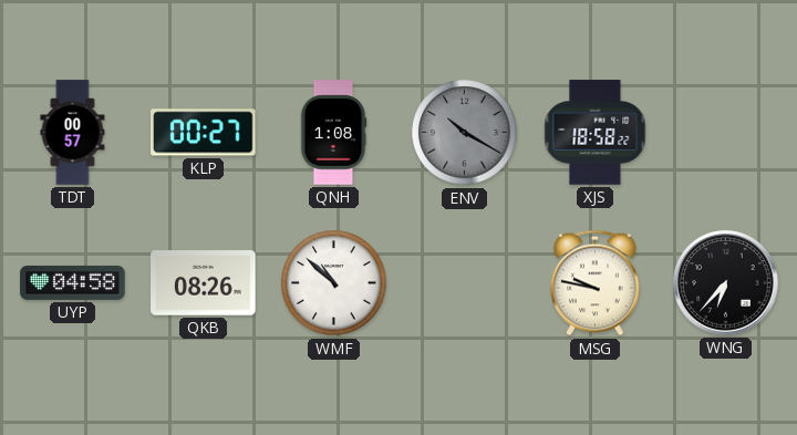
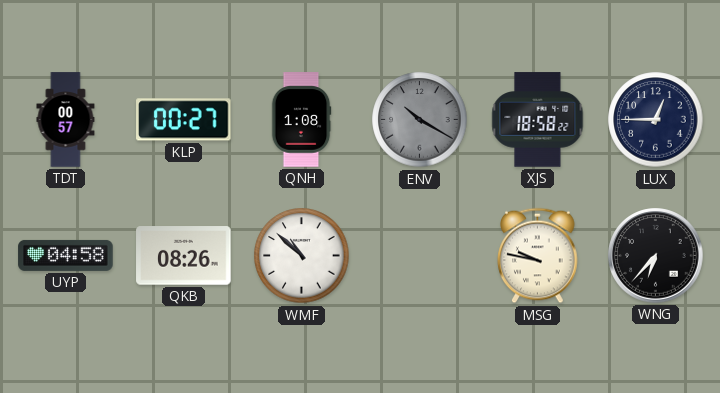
LUX: none -> 12:45
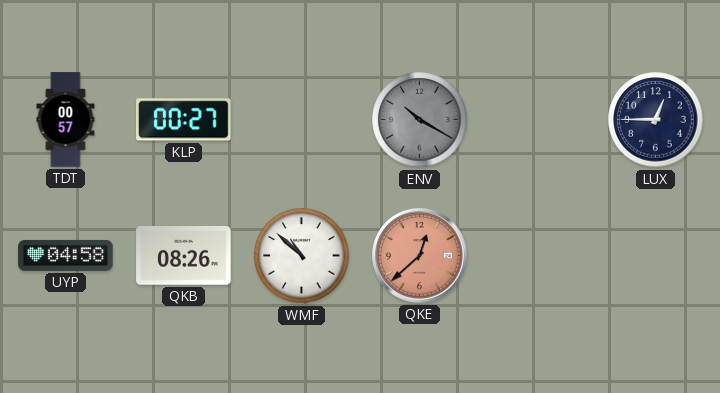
QNH: 1:08 -> none
XJS: 18:58 -> none
QKE: none -> 12:38
MSG: 9:47 -> none
WNG: 6:37 -> none
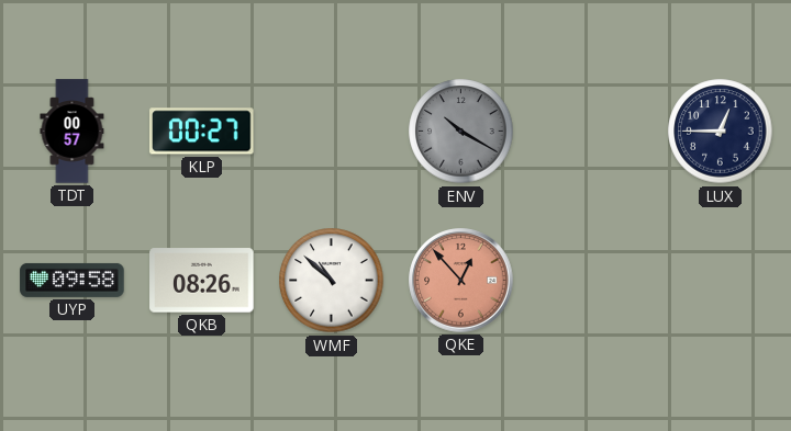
UYP: 04:58 -> 09:58
QKE: 12:38 -> 12:53
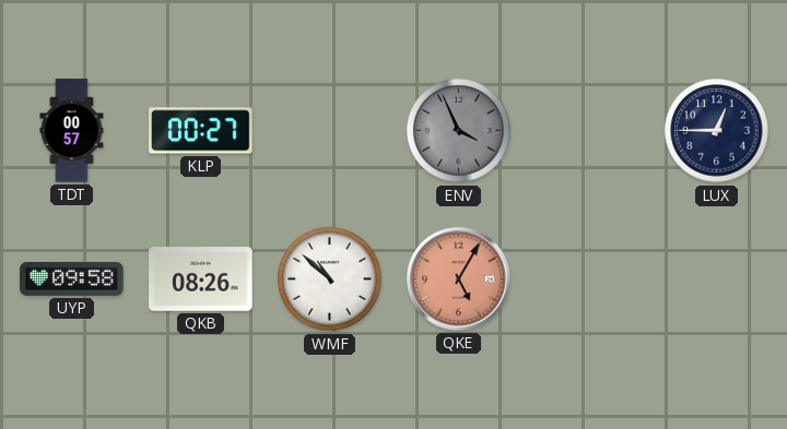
ENV: 10:20 -> 3:56
QKE: 12:53 -> 5:05
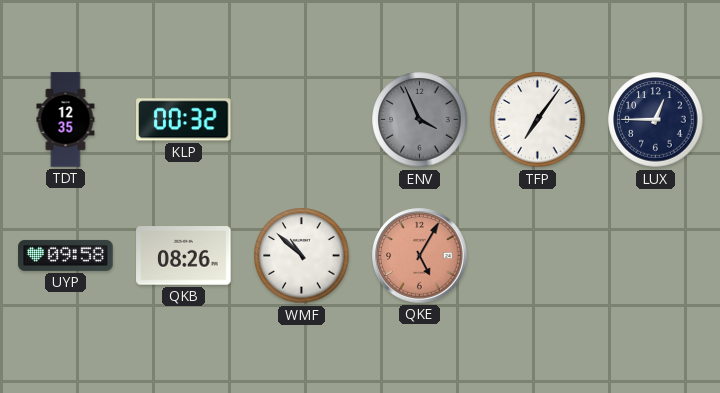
TDT: 00:57 -> 12:35
KLP: 00:27 -> 00:32
TFP: none -> 7:06
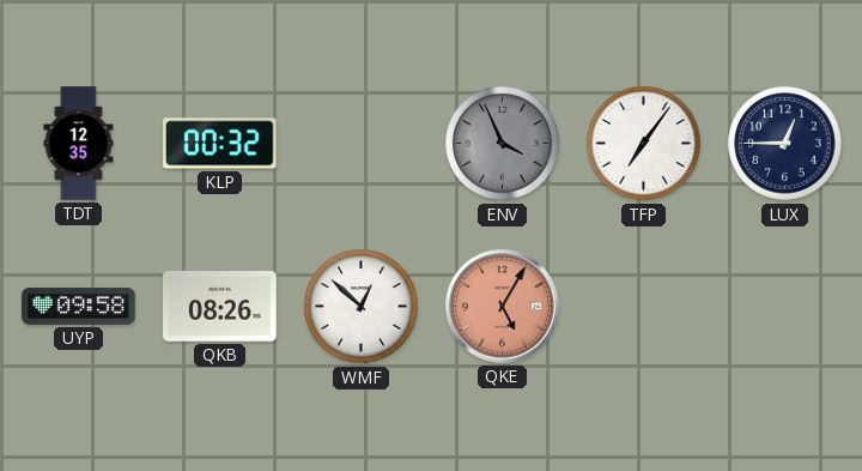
WMF: 10:52 -> 12:52
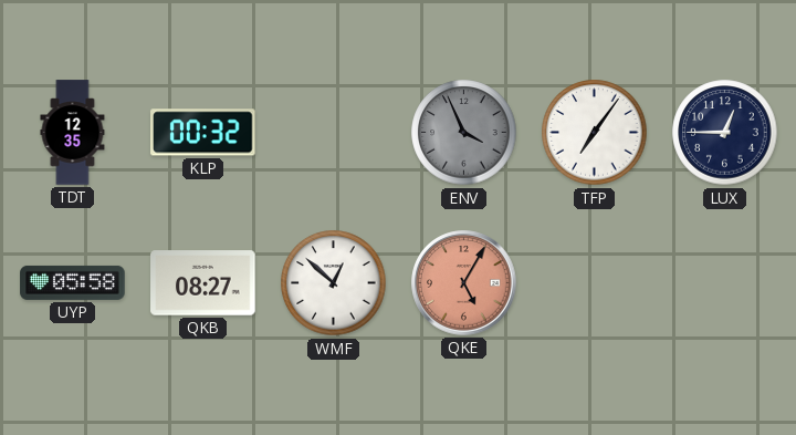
UYP: 09:58 -> 05:58
QKB: 08:26 -> 08:27
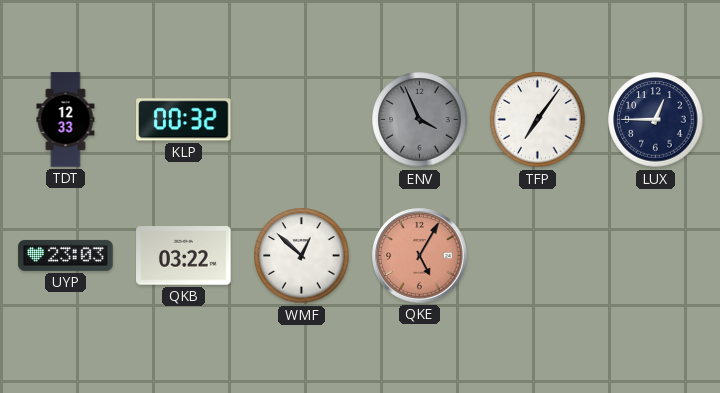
TDT: 12:35 -> 12:33
UYP: 05:58 -> 23:03
QKB: 08:27 -> 03:22
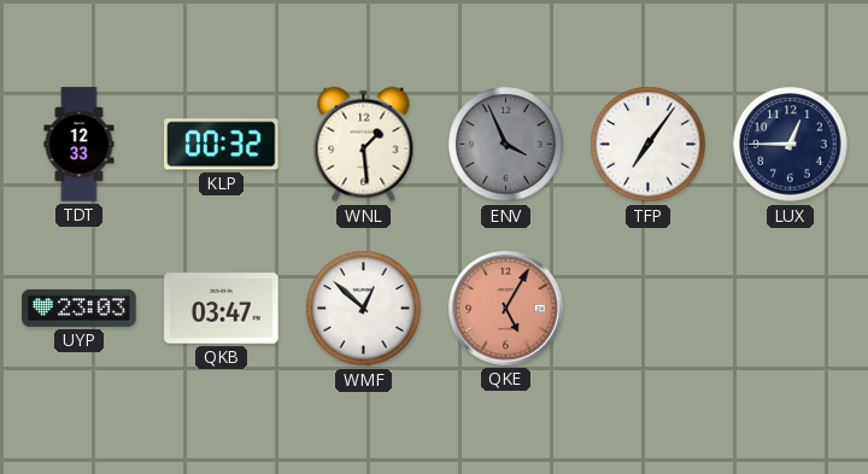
WNL: none -> 1:29
QKB: 03:22 -> 03:47
